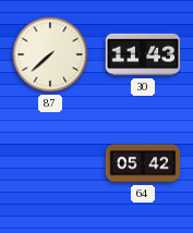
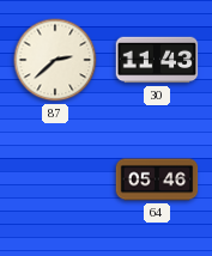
87: 7:38 -> 2:38
64: 05:42 -> 05:46
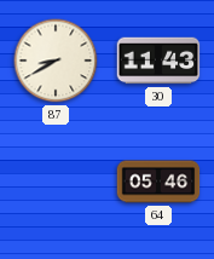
87: 2:38 -> 8:40
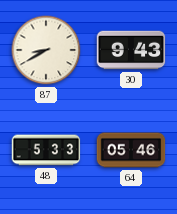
30: 11:43 -> 9:43
48: none -> 5:33
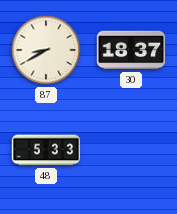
30: 9:43 -> 18:37
64: 05:46 -> none
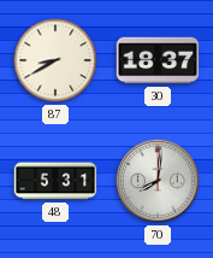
48: 5:33 -> 5:31
70: none -> 8:01
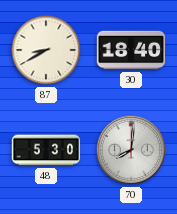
30: 18:37 -> 18:40
48: 5:31 -> 5:30
